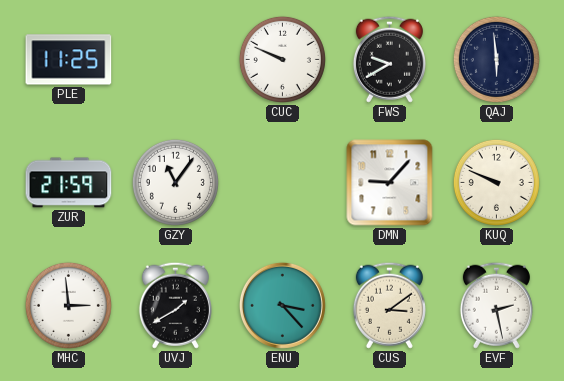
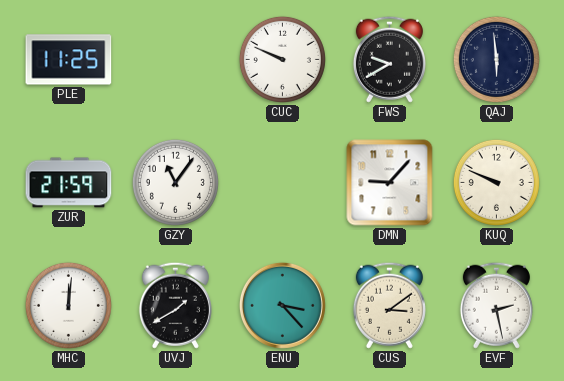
MHC: 2:59 -> 12:01
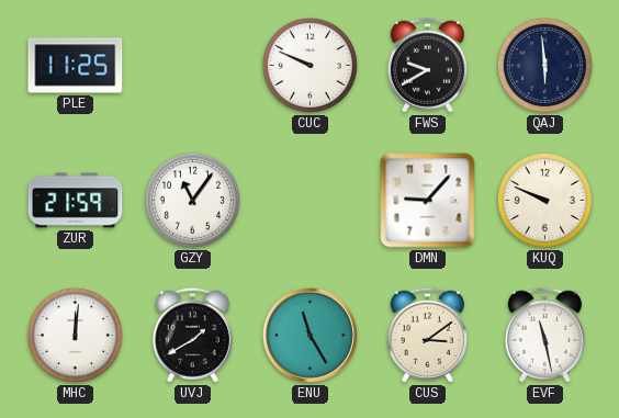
ENU: 3:23 -> 11:25
EVF: 2:28 -> 11:28
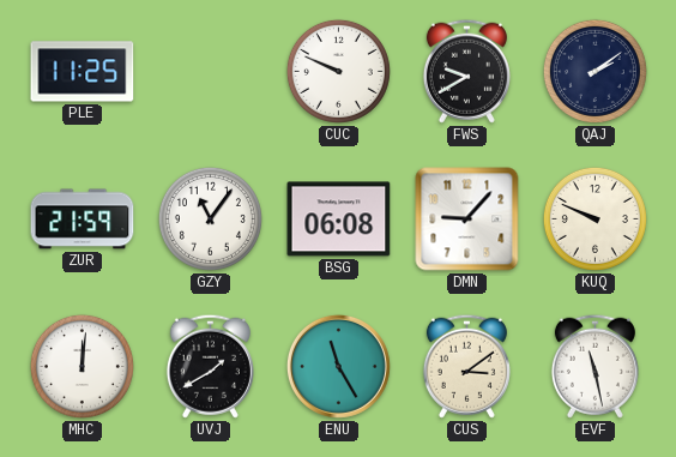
QAJ: 5:59 -> 2:09
BSG: none -> 06:08
